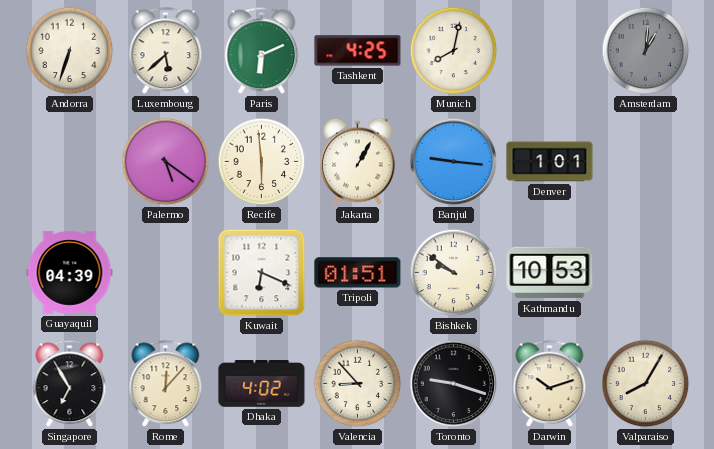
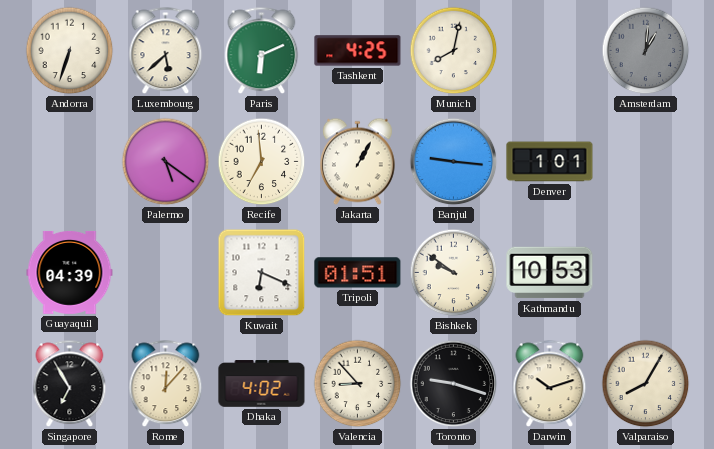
Recife: 5:59 -> 6:59
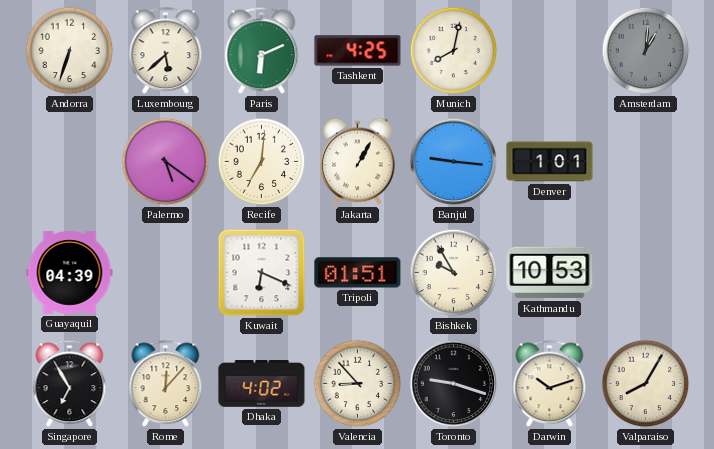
Recife: 6:59 -> 7:01
Bishkek: 9:51 -> 9:55
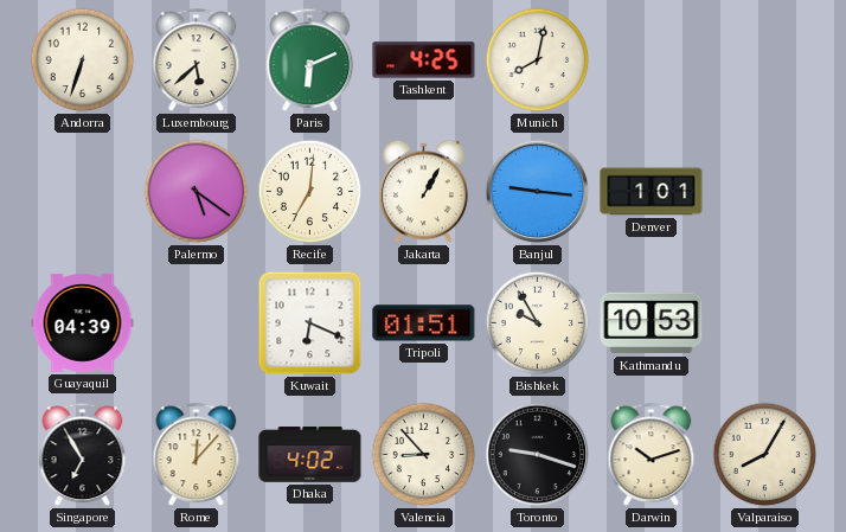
Amsterdam: 1:01 -> none
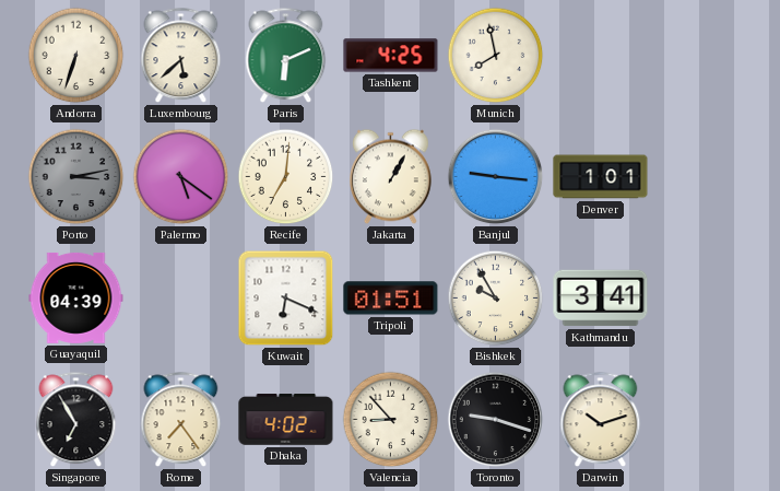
Munich: 8:02 -> 7:58
Porto: none -> 3:13
Kathmandu: 10:53 -> 3:41
Rome: 12:07 -> 7:24
Valparaiso: 8:05 -> none
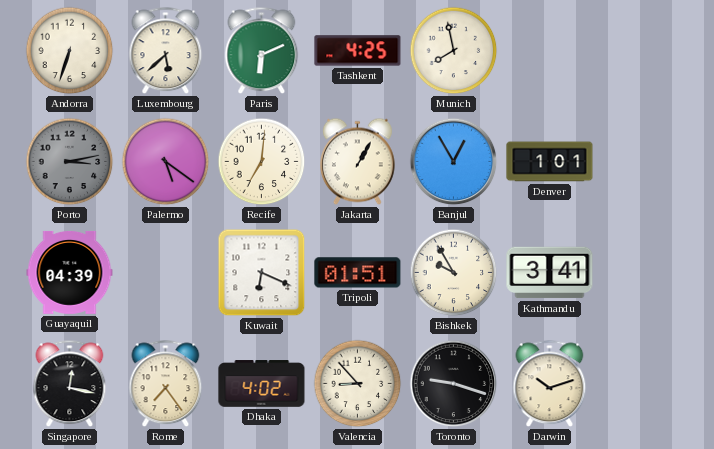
Banjul: 9:16 -> 12:55
Singapore: 6:55 -> 12:17
